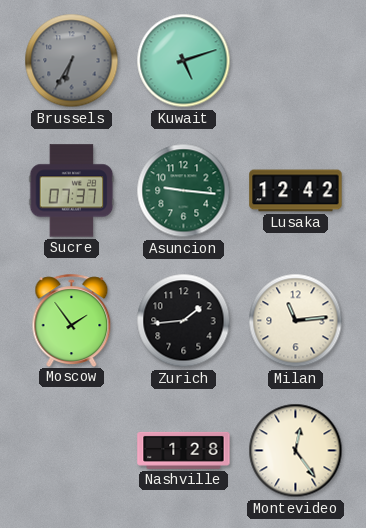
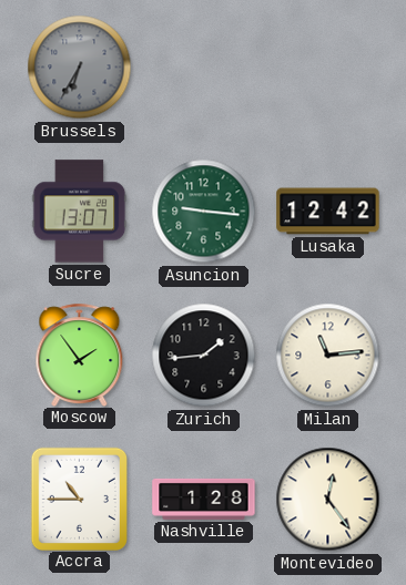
Kuwait: 5:12 -> none
Sucre: 07:37 -> 13:07
Accra: none -> 10:45
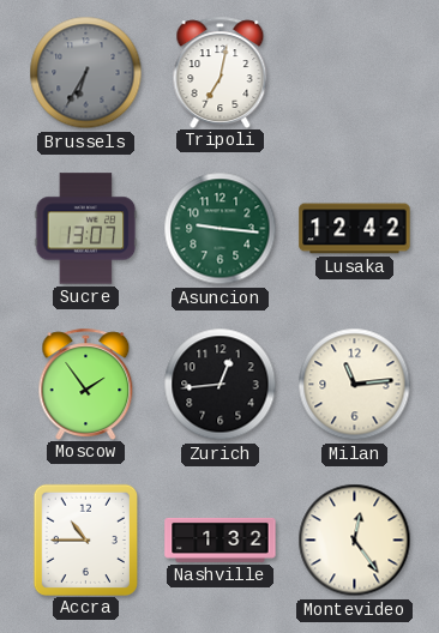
Tripoli: none -> 7:02
Zurich: 1:44 -> 12:44
Nashville: 1:28 -> 1:32
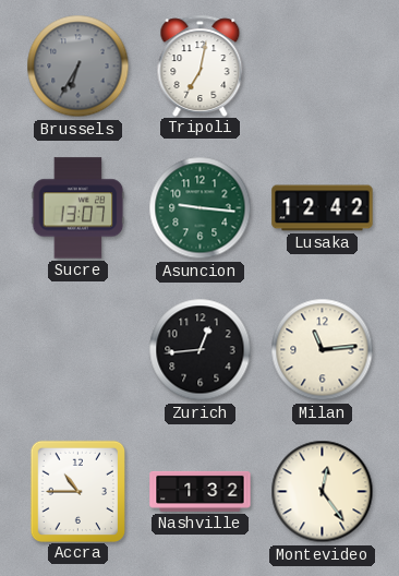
Moscow: 1:54 -> none
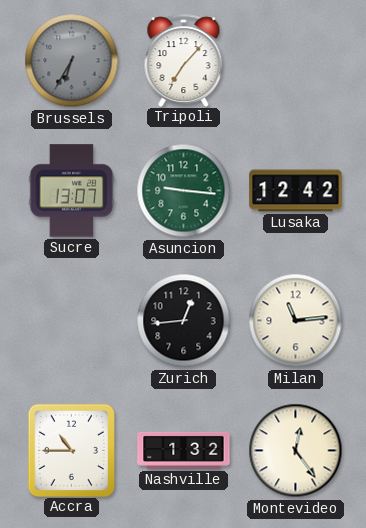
Tripoli: 7:02 -> 7:07
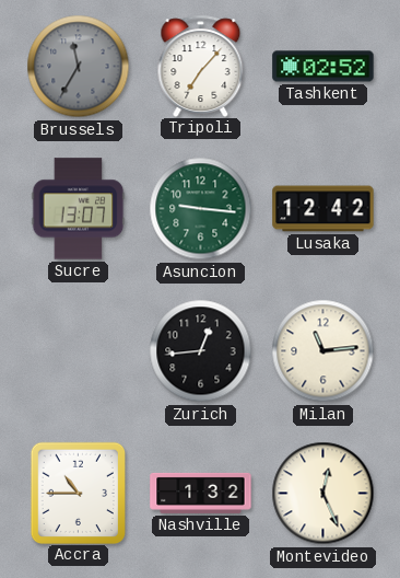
Brussels: 6:35 -> 11:35
Tashkent: none -> 02:52
Montevideo: 12:24 -> 12:26
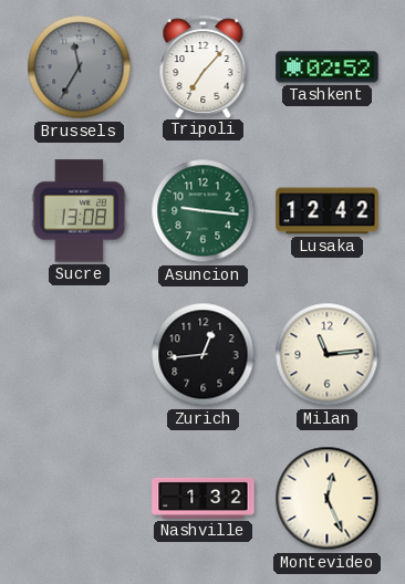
Sucre: 13:07 -> 13:08
Accra: 10:45 -> none
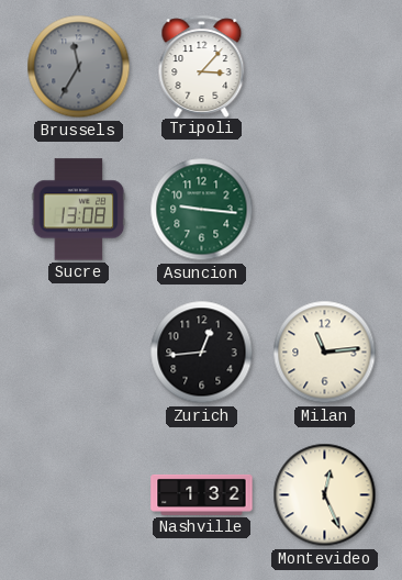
Tripoli: 7:07 -> 3:07
Tashkent: 02:52 -> none
Lusaka: 12:42 -> none
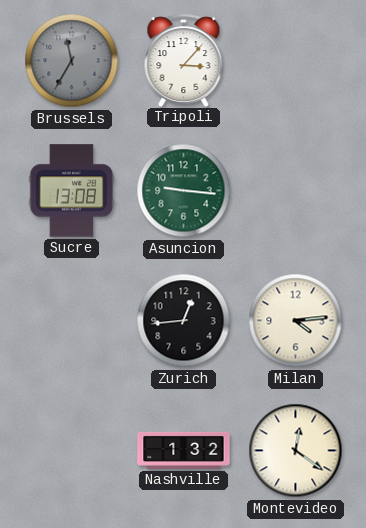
Milan: 11:14 -> 4:14
Montevideo: 12:26 -> 12:21
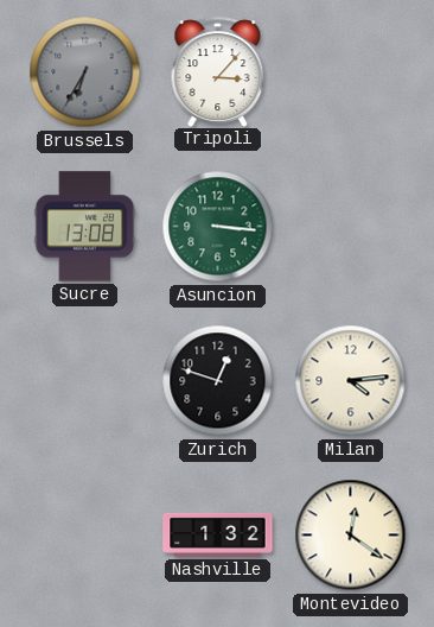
Brussels: 11:35 -> 6:35
Asuncion: 9:16 -> 3:16
Zurich: 12:44 -> 12:48
